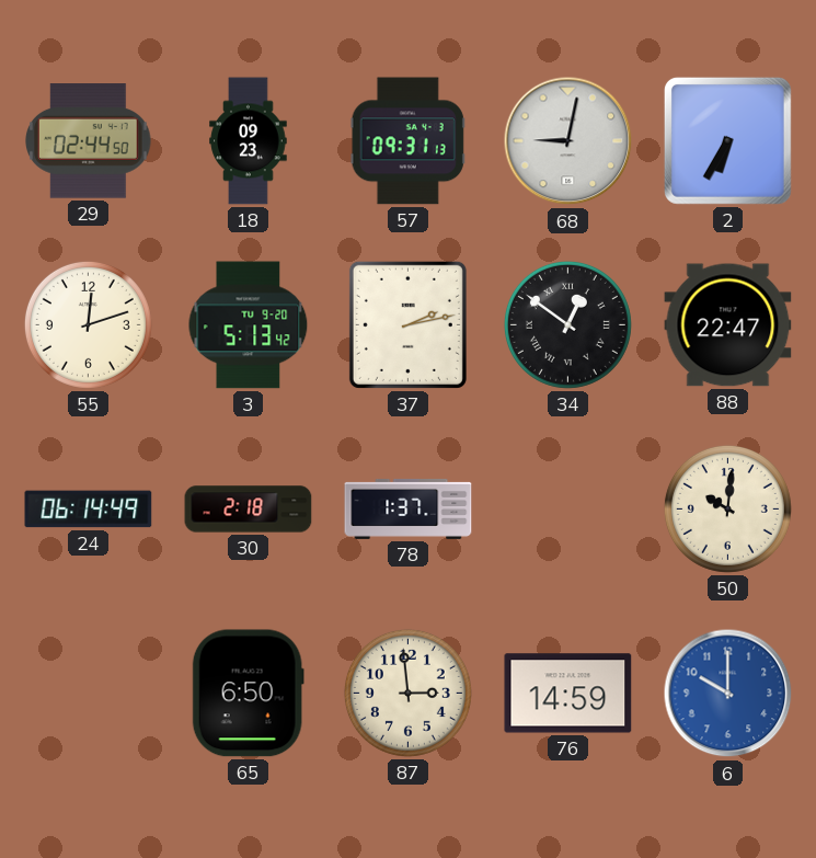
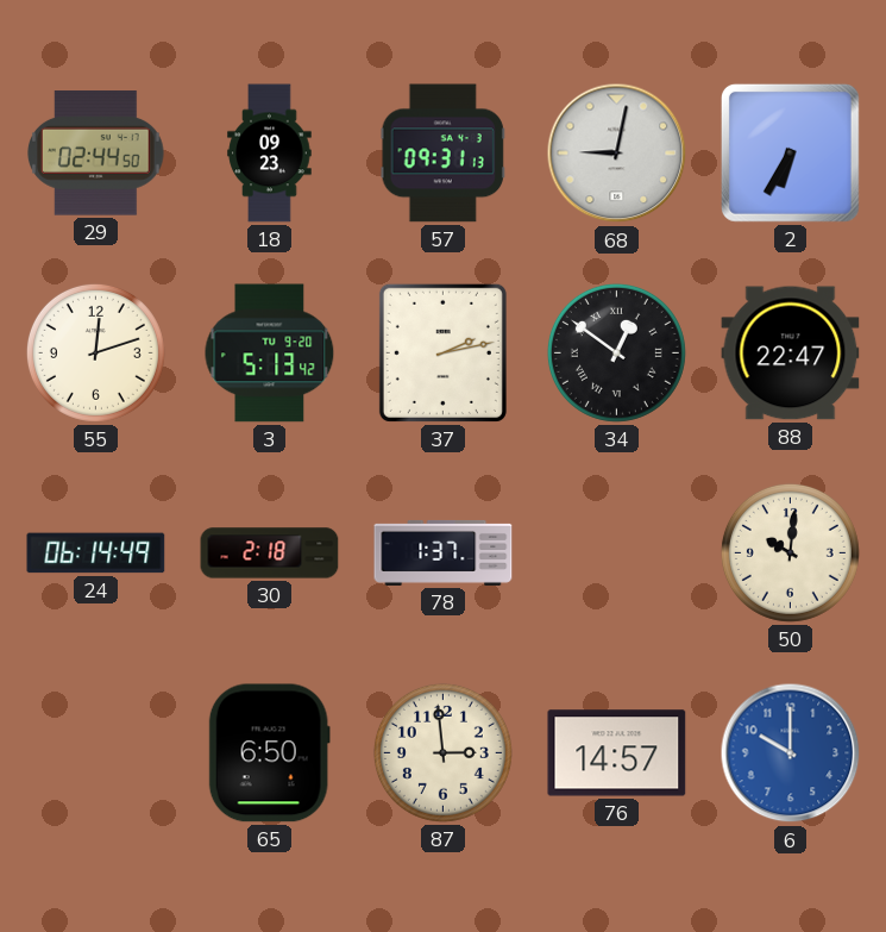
76: 14:59 -> 14:57
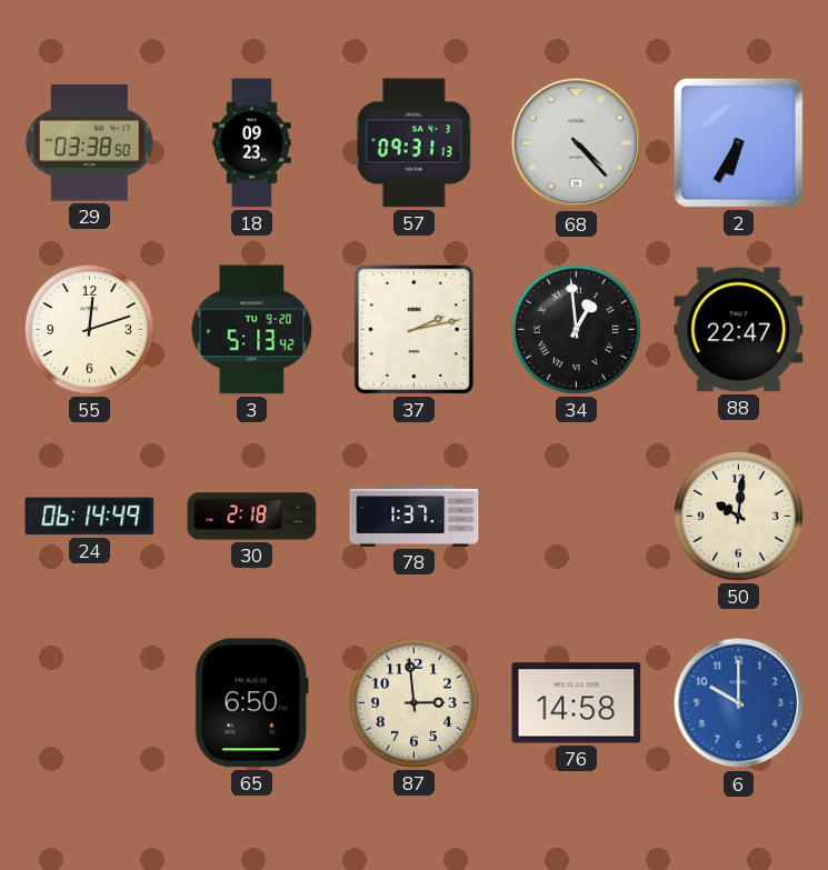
29: 02:44 -> 03:38
68: 9:02 -> 4:23
34: 12:51 -> 12:59
76: 14:57 -> 14:58
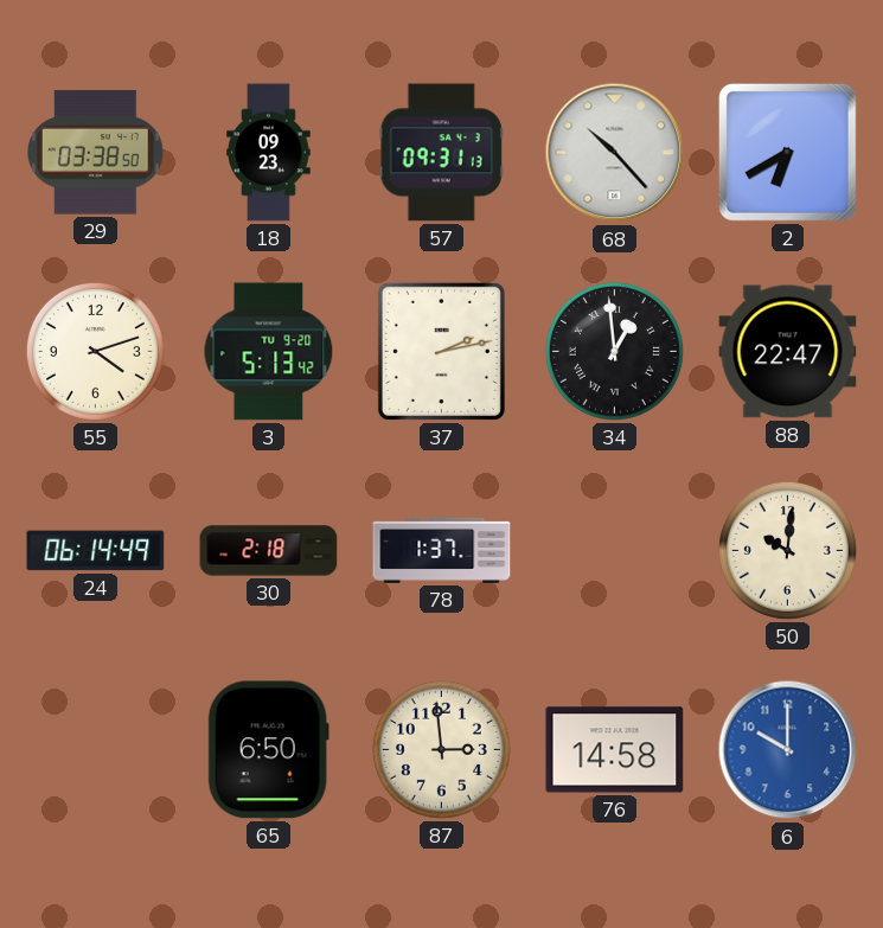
68: 4:23 -> 10:23
2: 6:35 -> 6:40
55: 12:12 -> 4:12
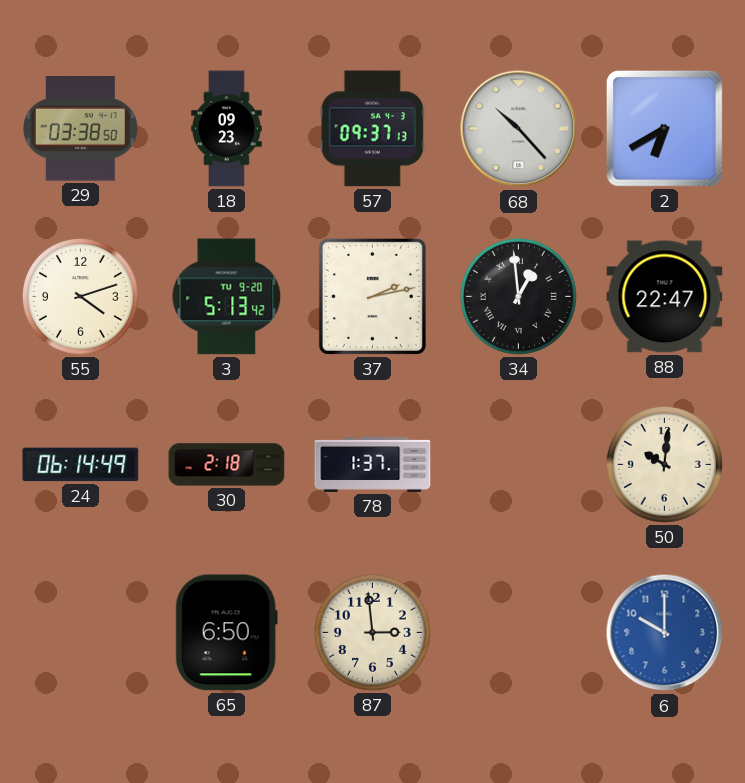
57: 09:31 -> 09:37
76: 14:58 -> none
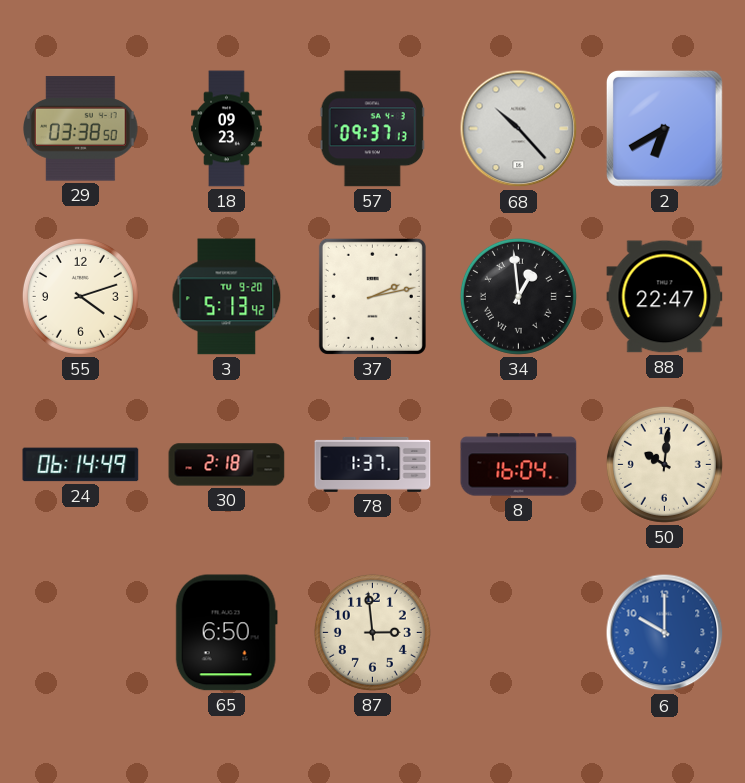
8: none -> 16:04
